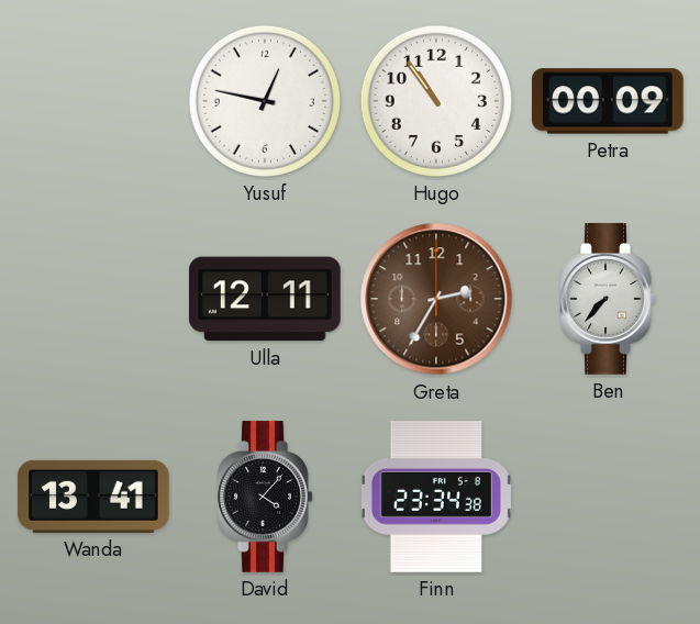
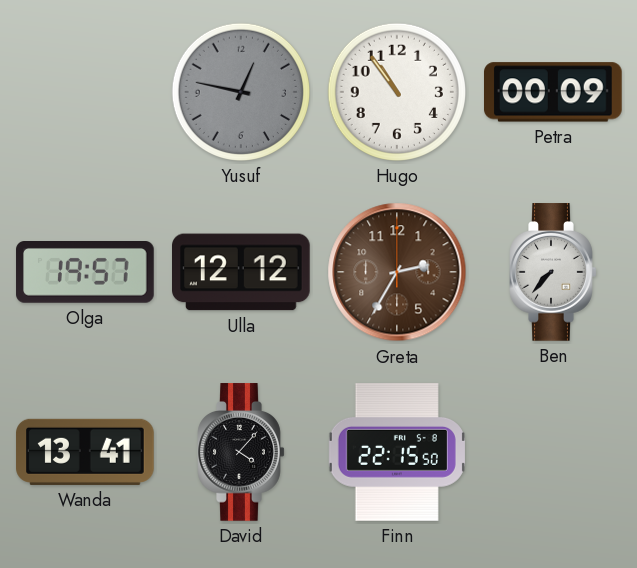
Yusuf dial: white -> grey
Olga: none -> 19:57
Ulla: 12:11 -> 12:12
Finn: 23:34 -> 22:15
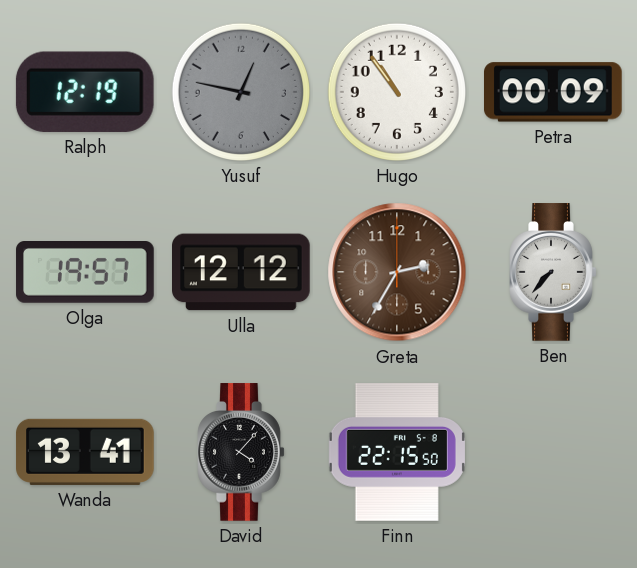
Ralph: none -> 12:19
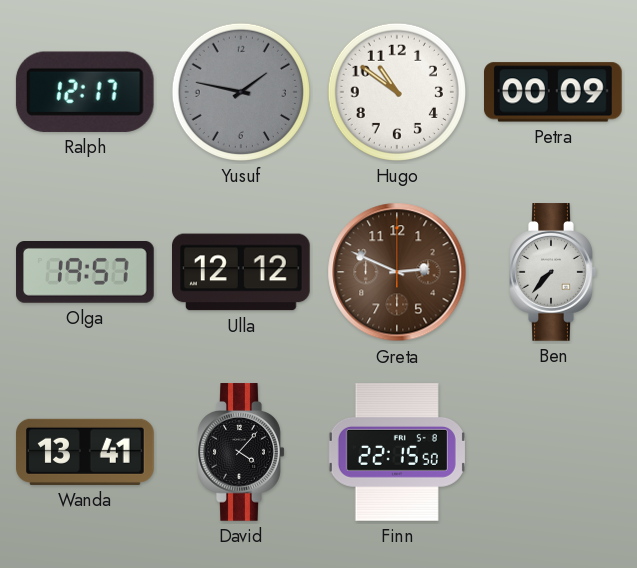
Ralph: 12:19 -> 12:17
Yusuf: 12:47 -> 1:47
Hugo: 10:54 -> 10:51
Greta: 2:35 -> 2:49
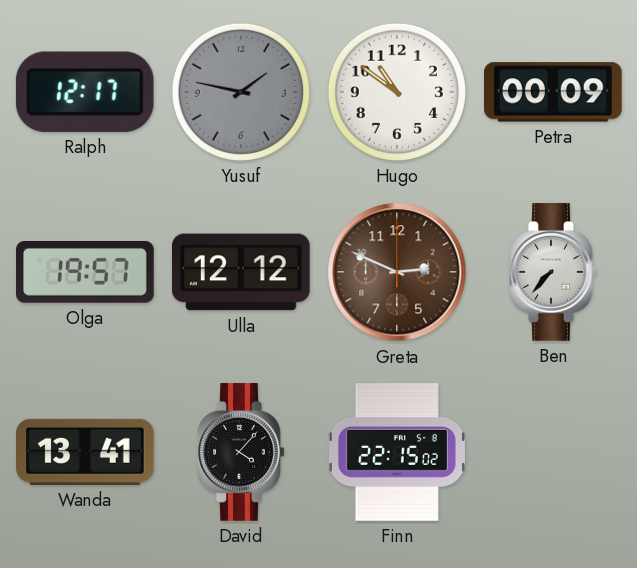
Finn: 22:15:50 -> 22:15:02
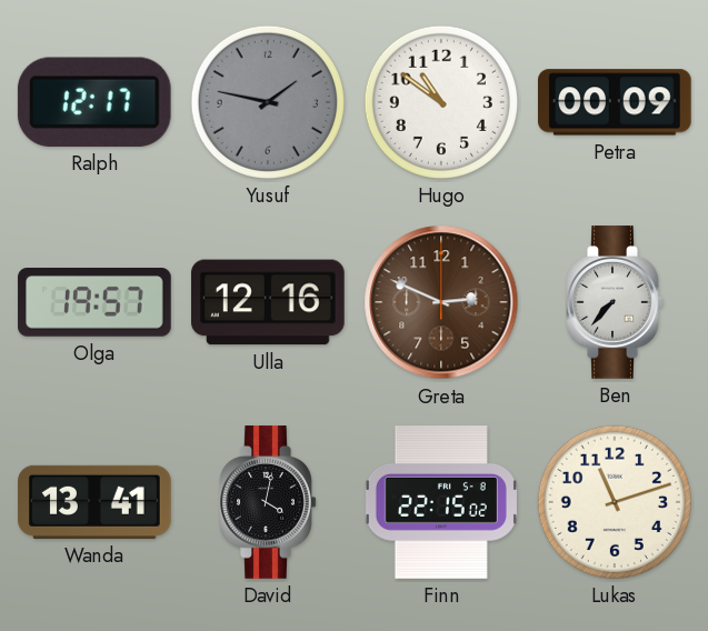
Ulla: 12:12 -> 12:16
David: 4:07 -> 4:02
Lukas: none -> 11:12
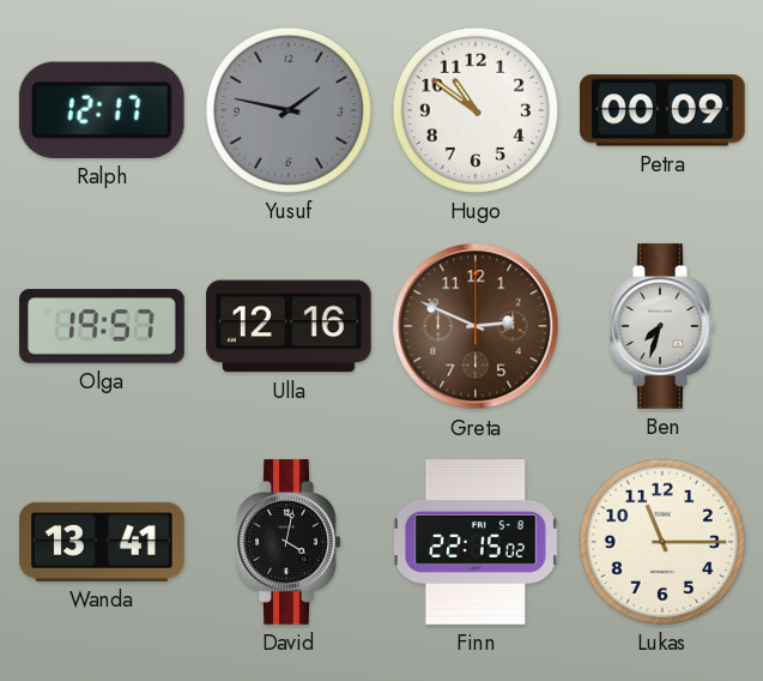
Ben: 7:37 -> 7:33
Lukas: 11:12 -> 11:15
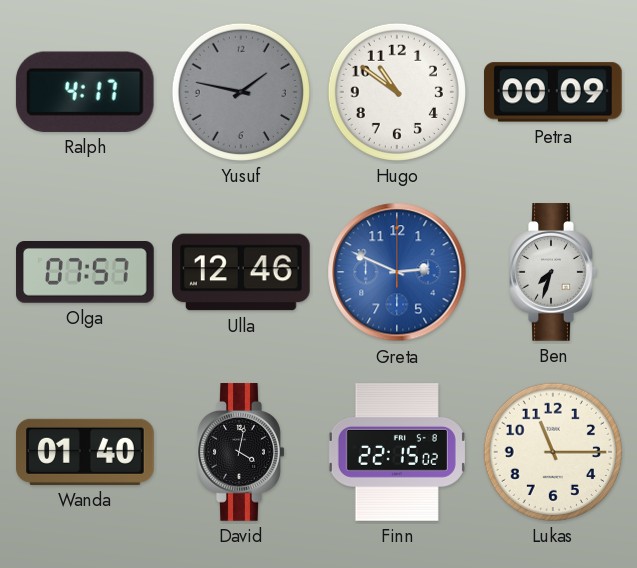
Ralph: 12:17 -> 4:17
Olga: 19:57 -> 07:57
Ulla: 12:16 -> 12:46
Greta dial: brown -> blue
Wanda: 13:41 -> 01:40
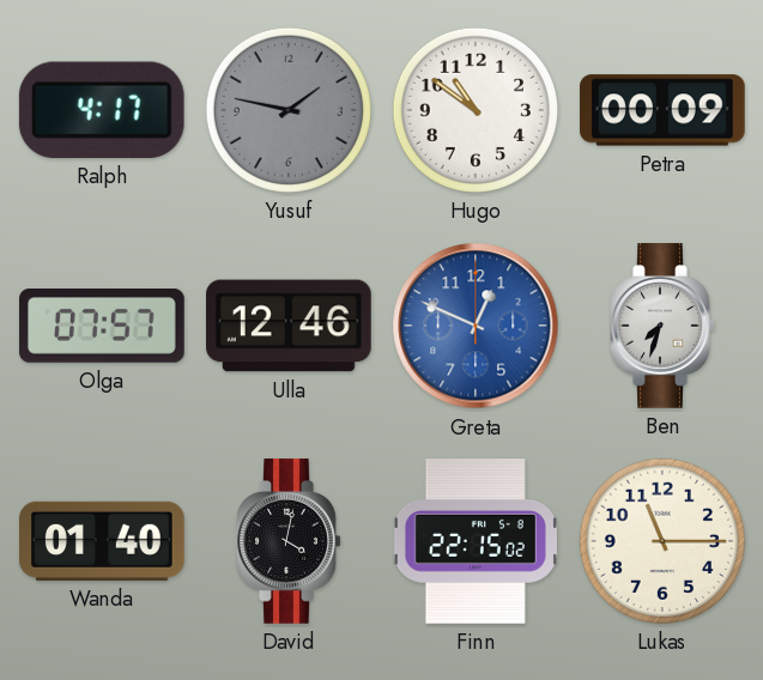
Greta: 2:49 -> 12:49
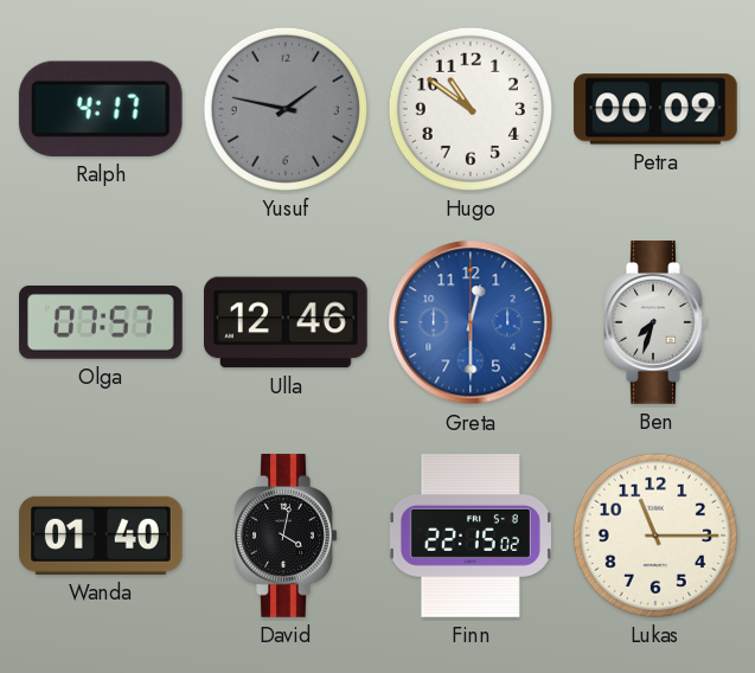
Greta: 12:49 -> 12:30
